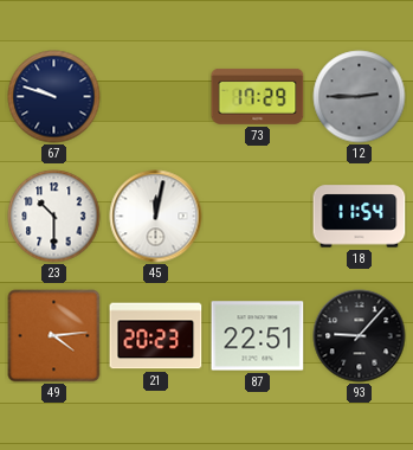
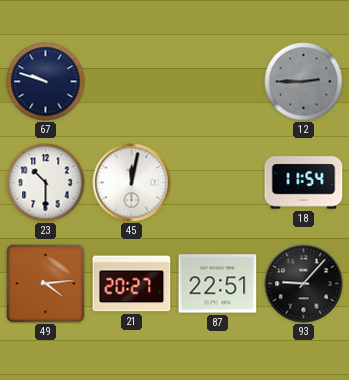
73: 17:29 -> none
21: 20:23 -> 20:27
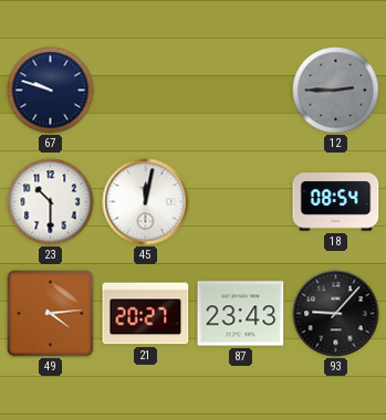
18: 11:54 -> 08:54
87: 22:51 -> 23:43
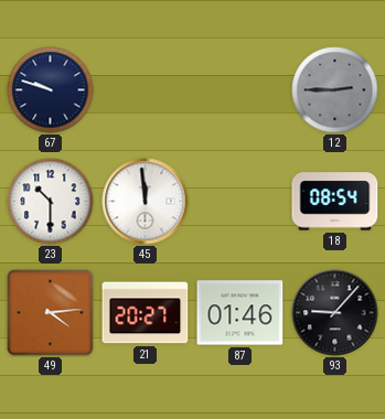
45: 12:02 -> 11:59
87: 23:43 -> 01:46
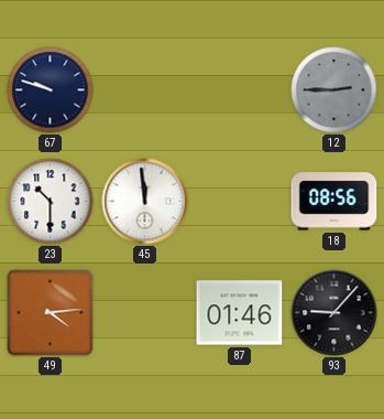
18: 08:54 -> 08:56
21: 20:27 -> none
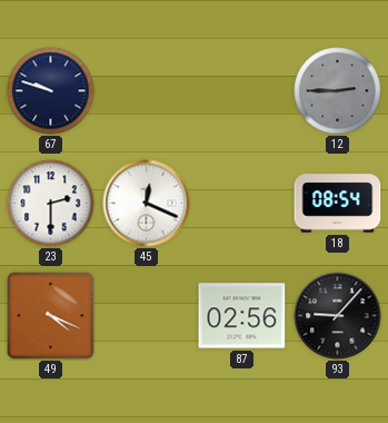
23: 10:30 -> 2:30
45: 11:59 -> 12:19
18: 08:56 -> 08:54
49: 4:14 -> 4:19
87: 01:46 -> 02:56
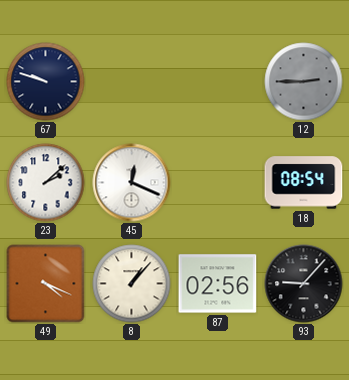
23: 2:30 -> 2:08
8: none -> 1:07
